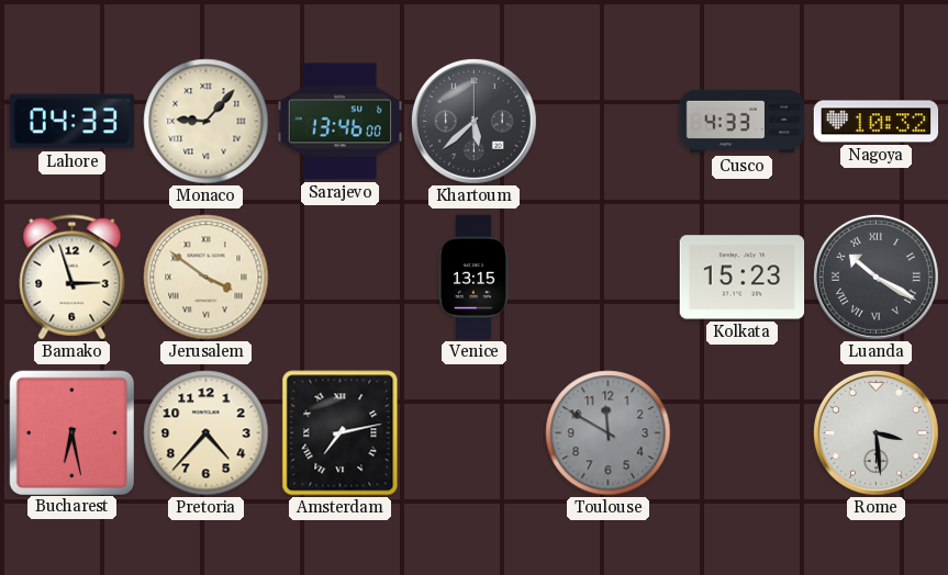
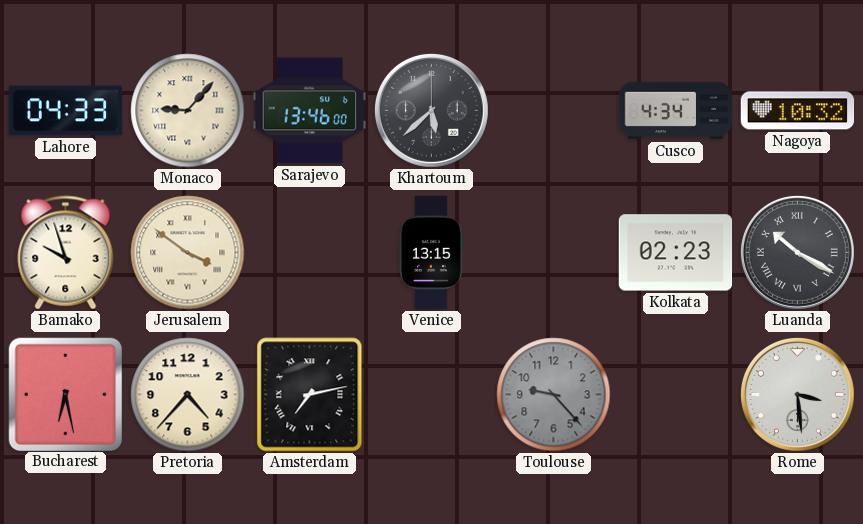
Cusco: 4:33 -> 4:34
Bamako: 2:57 -> 9:57
Kolkata: 15:23 -> 02:23
Toulouse: 11:50 -> 9:23
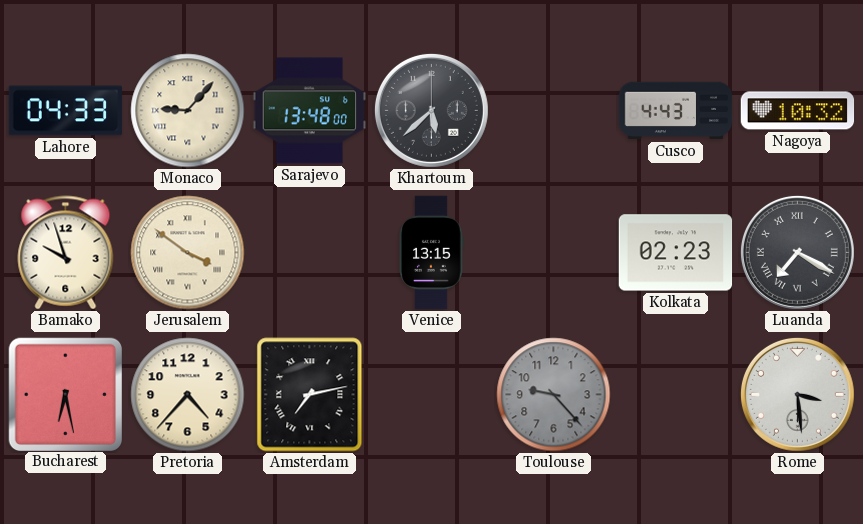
Sarajevo: 13:46 -> 13:48
Cusco: 4:34 -> 4:43
Luanda: 10:20 -> 7:20
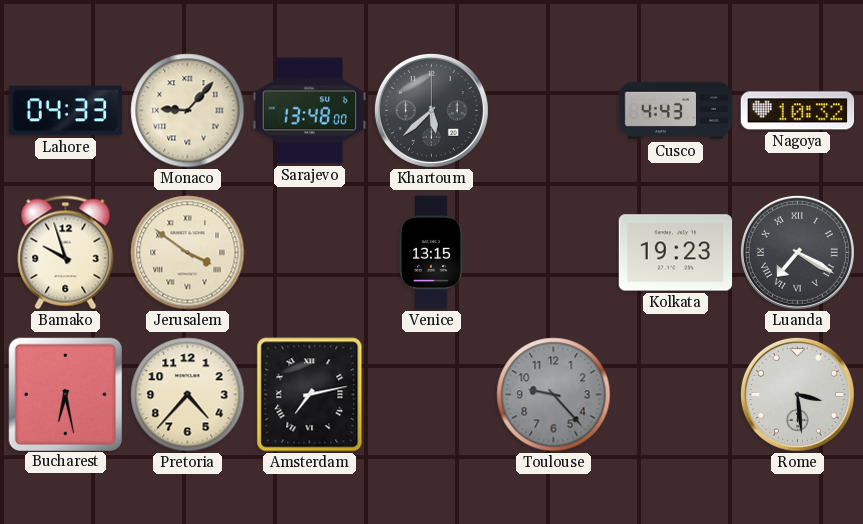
Kolkata: 02:23 -> 19:23
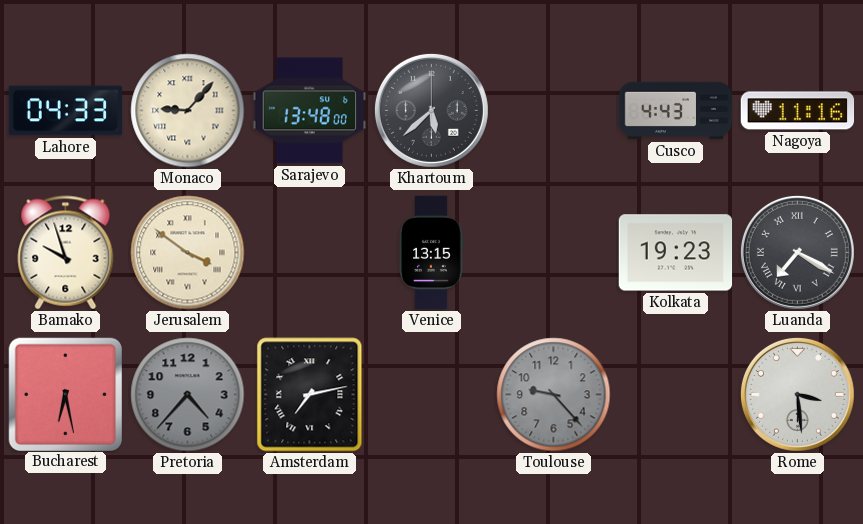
Nagoya: 10:32 -> 11:16
Pretoria dial: cream -> grey
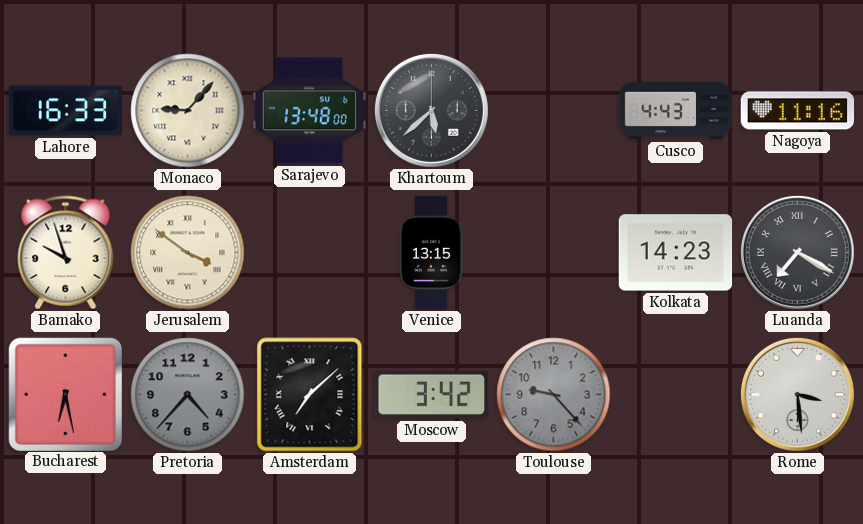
Lahore: 04:33 -> 16:33
Kolkata: 19:23 -> 14:23
Amsterdam: 7:13 -> 7:08
Moscow: none -> 3:42
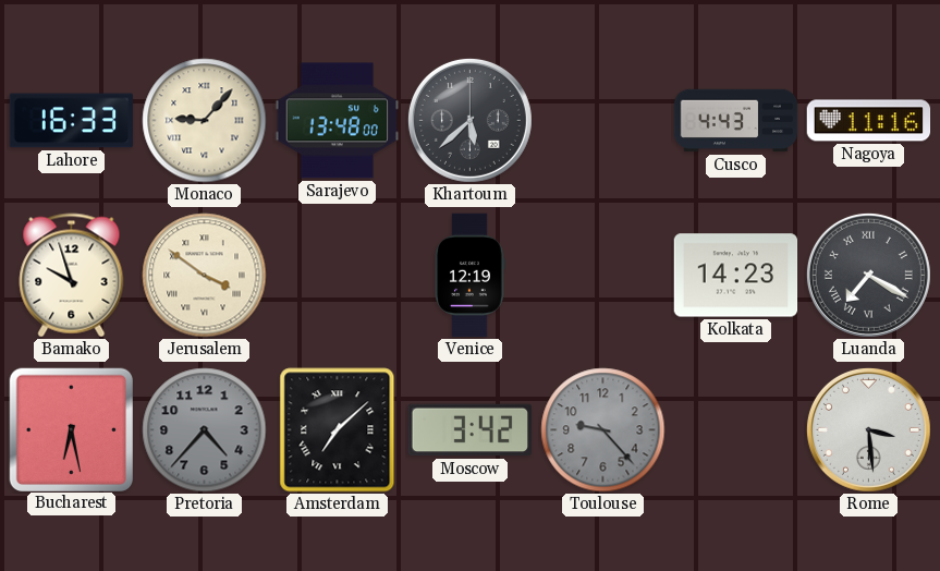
Venice: 13:15 -> 12:19
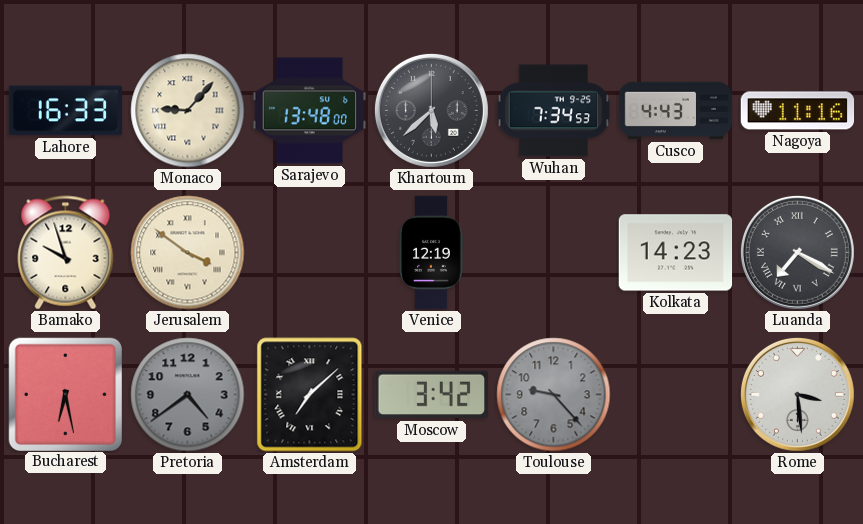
Wuhan: none -> 7:34
Pretoria: 4:37 -> 4:39
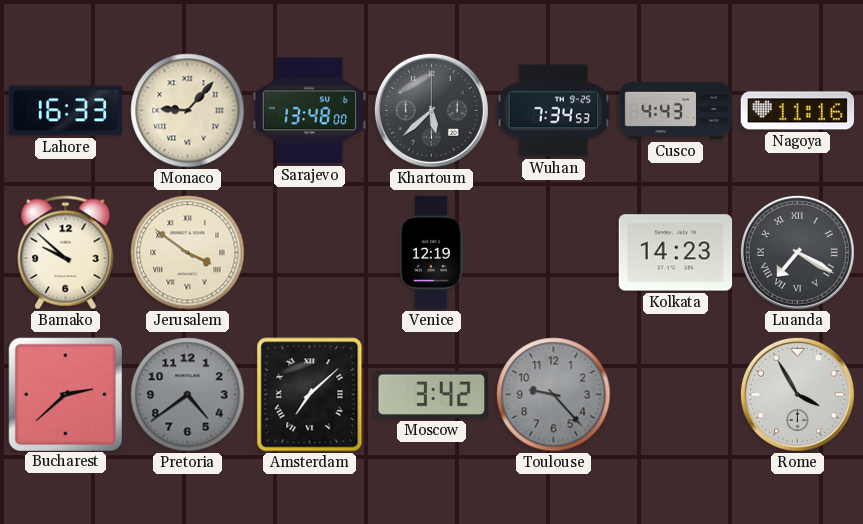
Bamako: 9:57 -> 9:52
Bucharest: 6:28 -> 2:38
Rome: 3:29 -> 3:55
